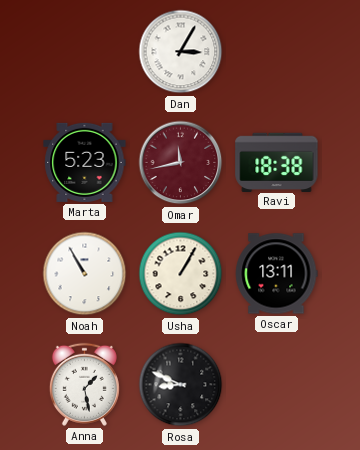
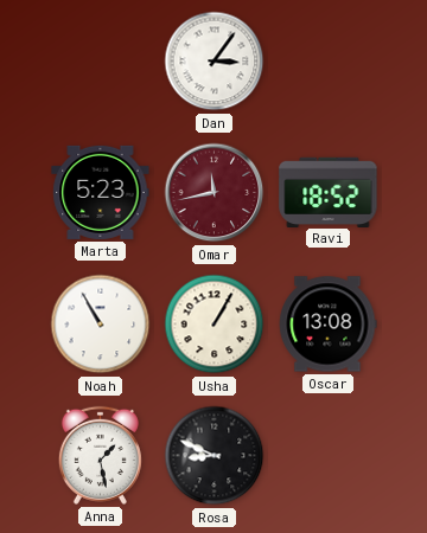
Dan: 3:05 -> 3:06
Ravi: 18:38 -> 18:52
Oscar: 13:11 -> 13:08
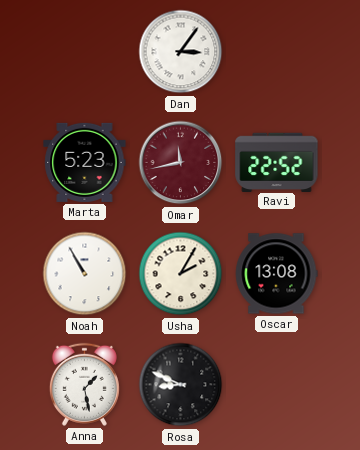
Ravi: 18:52 -> 22:52
Usha: 1:05 -> 2:05
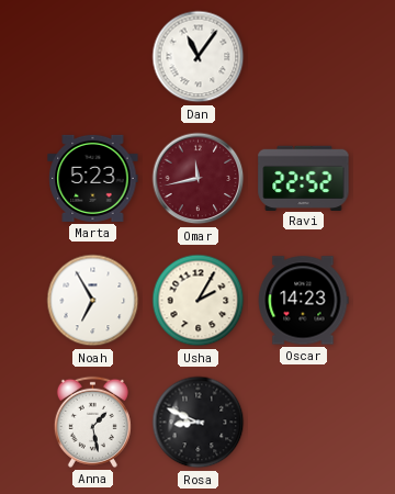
Dan: 3:06 -> 11:06
Noah: 10:55 -> 6:55
Oscar: 13:08 -> 14:23
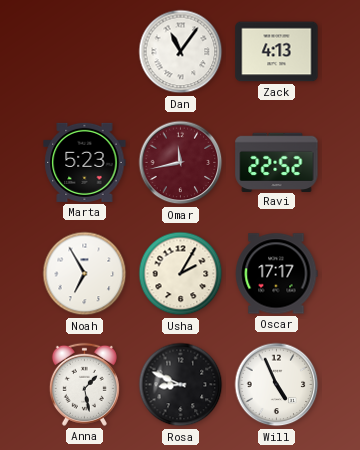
Zack: none -> 4:13
Oscar: 14:23 -> 17:17
Will: none -> 4:56
